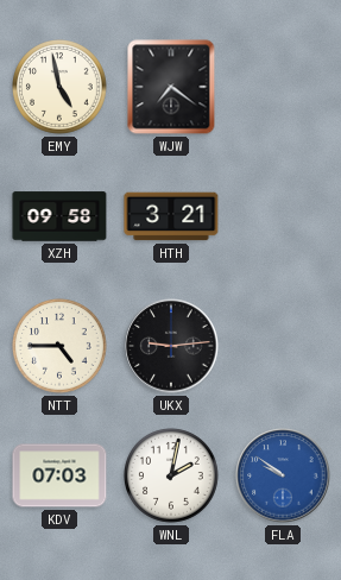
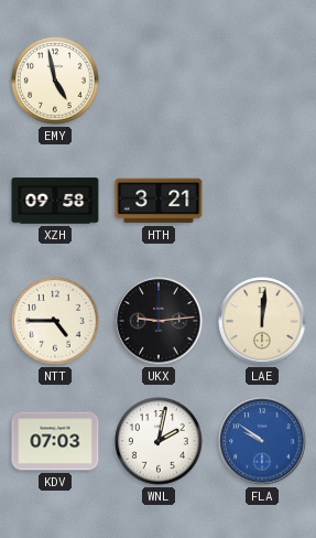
WJW: 7:21 -> none
LAE: none -> 12:01
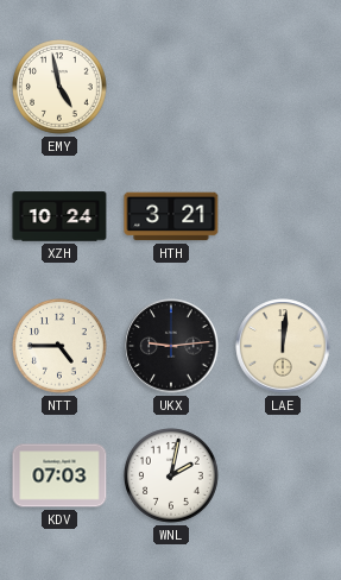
XZH: 09:58 -> 10:24
FLA: 9:51 -> none
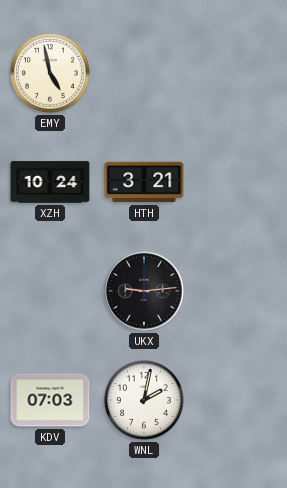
NTT: 4:45 -> none
LAE: 12:01 -> none
